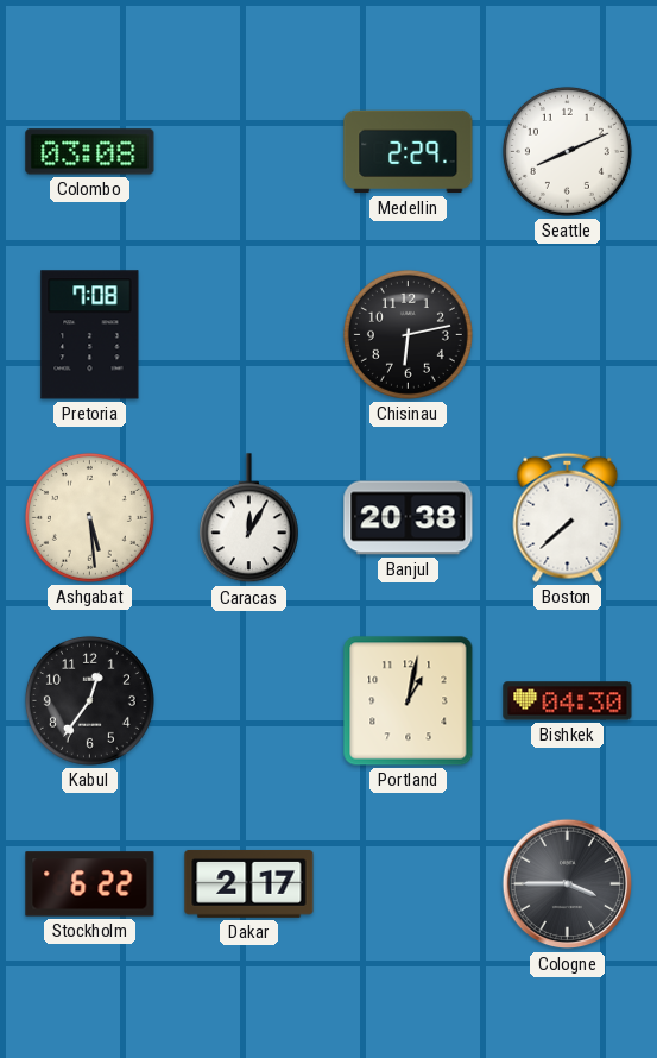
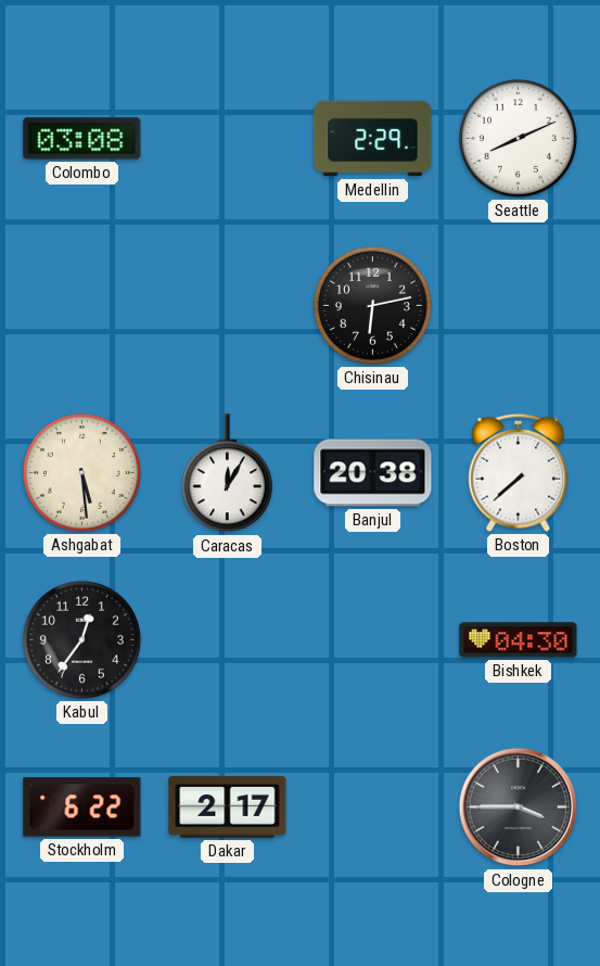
Pretoria: 7:08 -> none
Portland: 1:02 -> none
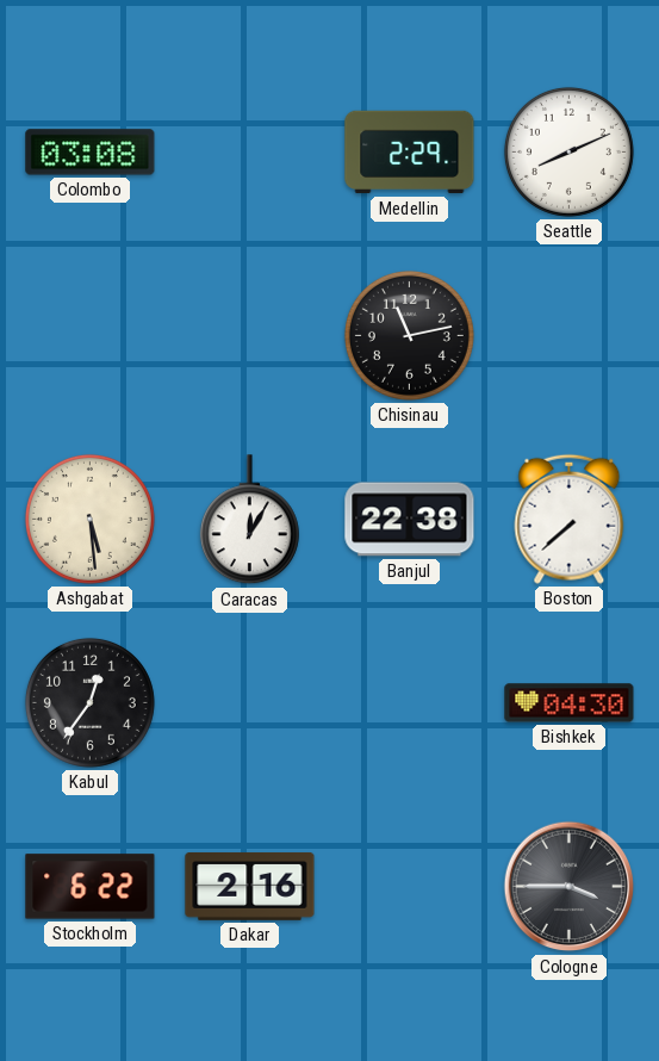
Chisinau: 6:13 -> 11:13
Banjul: 20:38 -> 22:38
Dakar: 2:17 -> 2:16
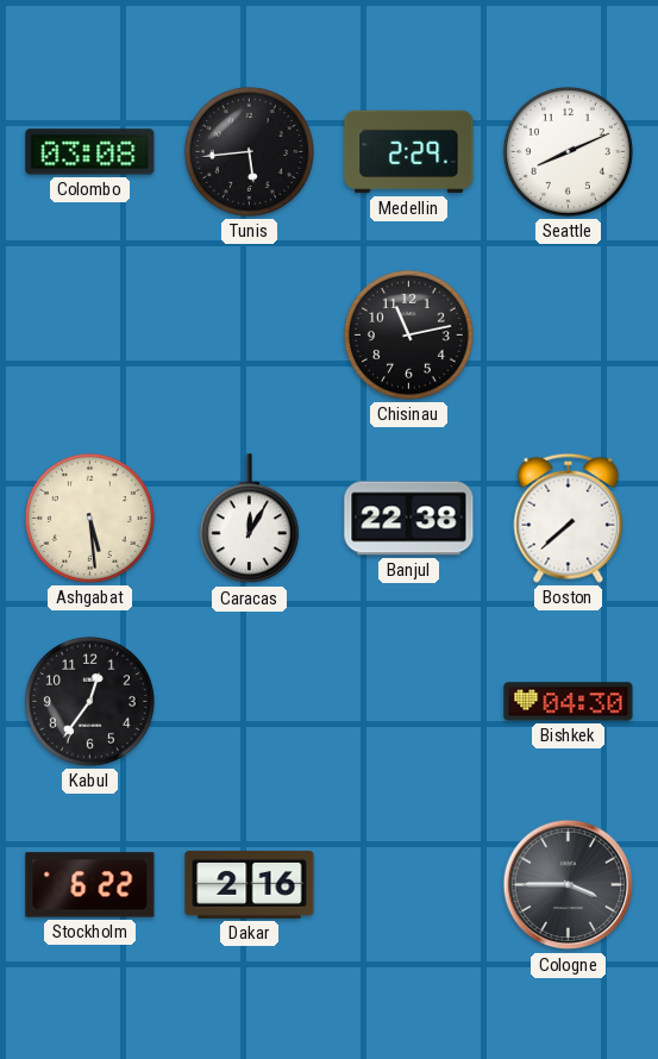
Tunis: none -> 5:44
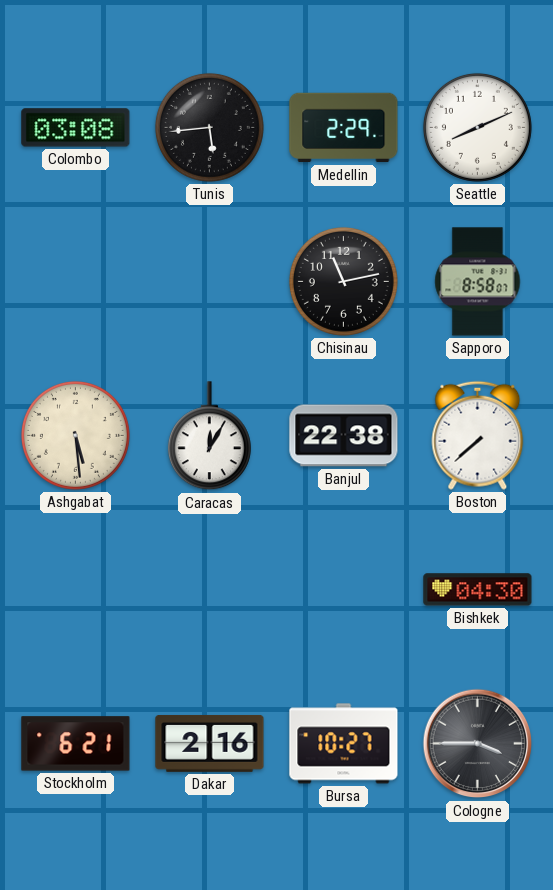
Sapporo: none -> 8:58
Kabul: 12:36 -> none
Stockholm: 6:22 -> 6:21
Bursa: none -> 10:27
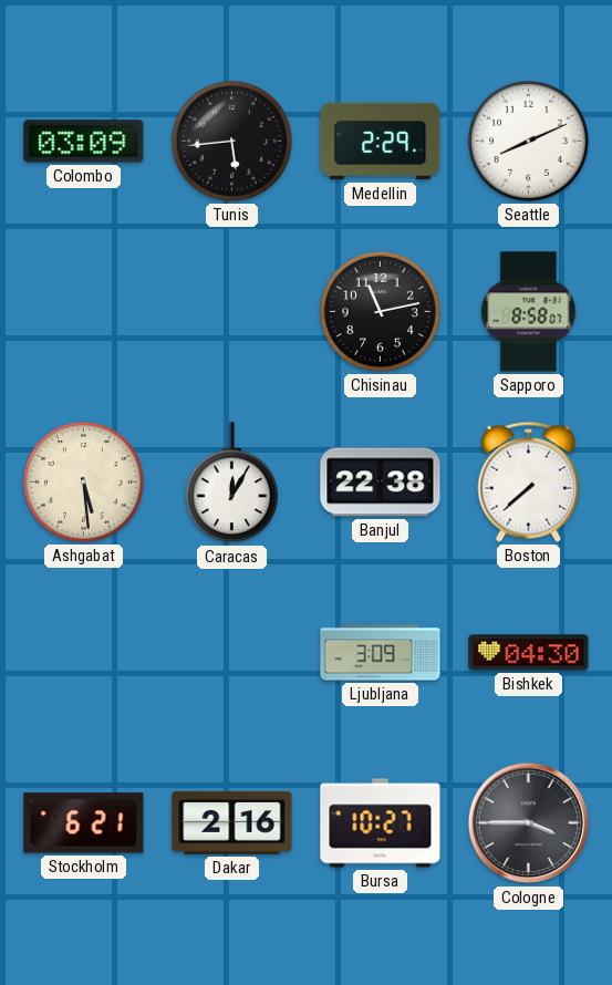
Colombo: 03:08 -> 03:09
Ljubljana: none -> 3:09
